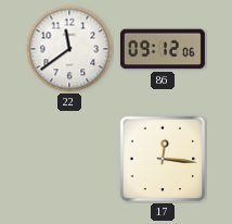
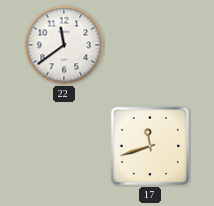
86: 09:12 -> none
17: 12:16 -> 11:42
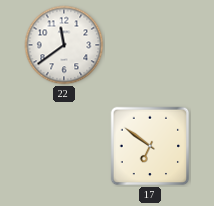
17: 11:42 -> 6:51
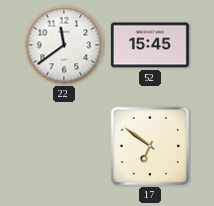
52: none -> 15:45
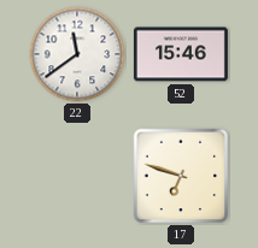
52: 15:45 -> 15:46
17: 6:51 -> 6:48
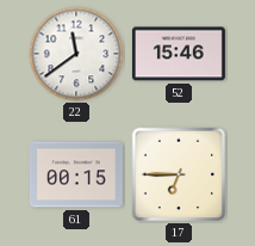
61: none -> 00:15
17: 6:48 -> 6:45
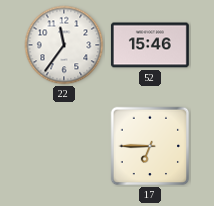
22: 11:39 -> 11:36
61: 00:15 -> none
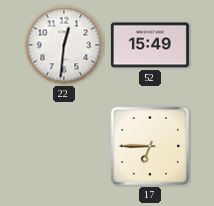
22: 11:36 -> 12:31
52: 15:46 -> 15:49
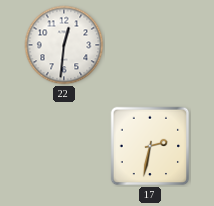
52: 15:49 -> none
17: 6:45 -> 2:32
